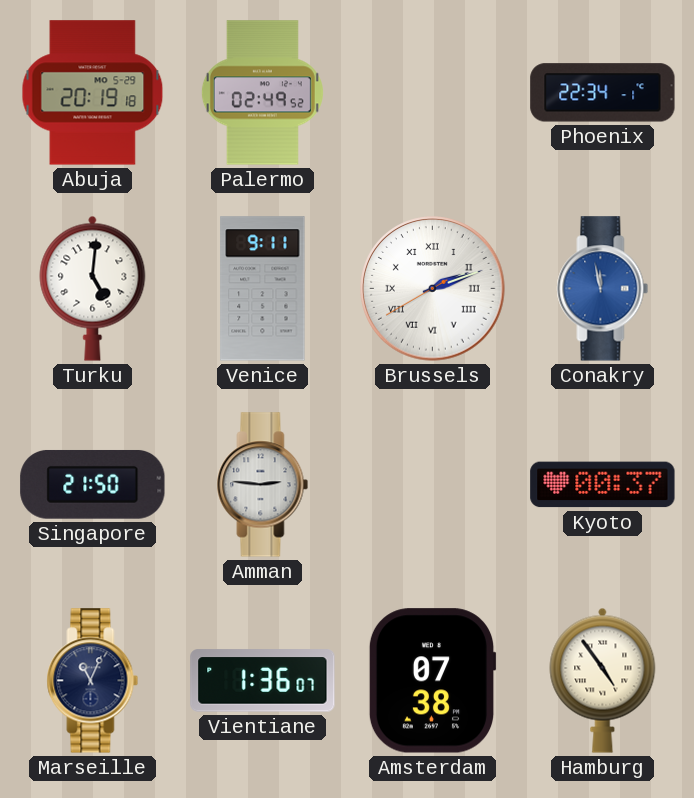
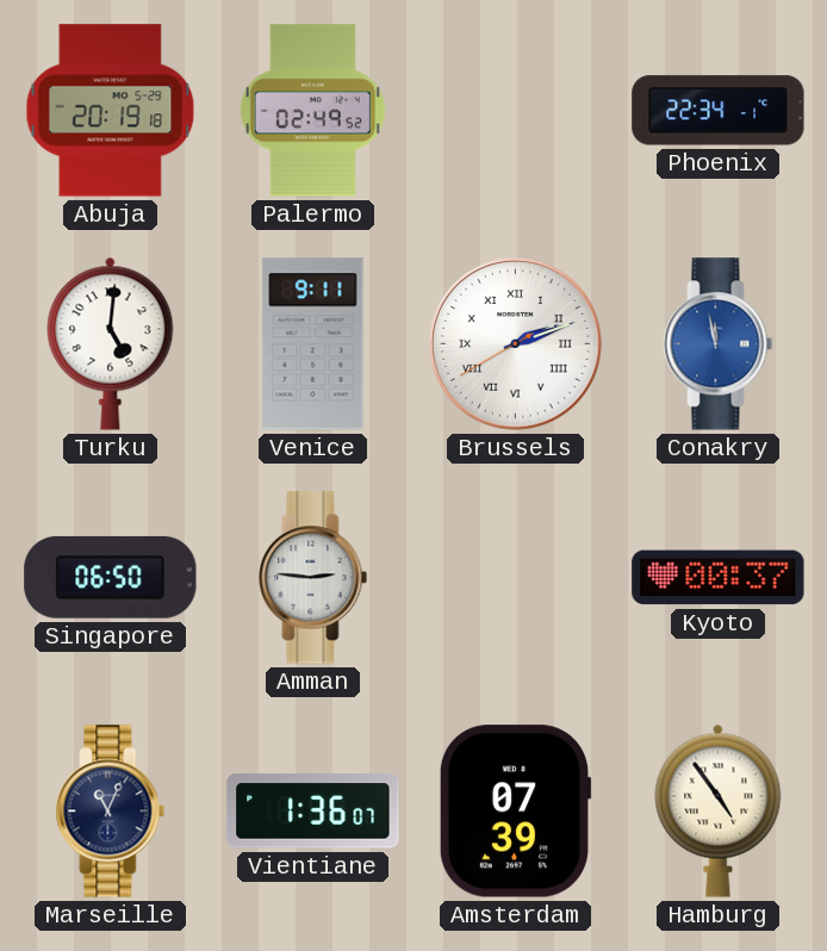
Singapore: 21:50 -> 06:50
Amsterdam: 07:38 -> 07:39
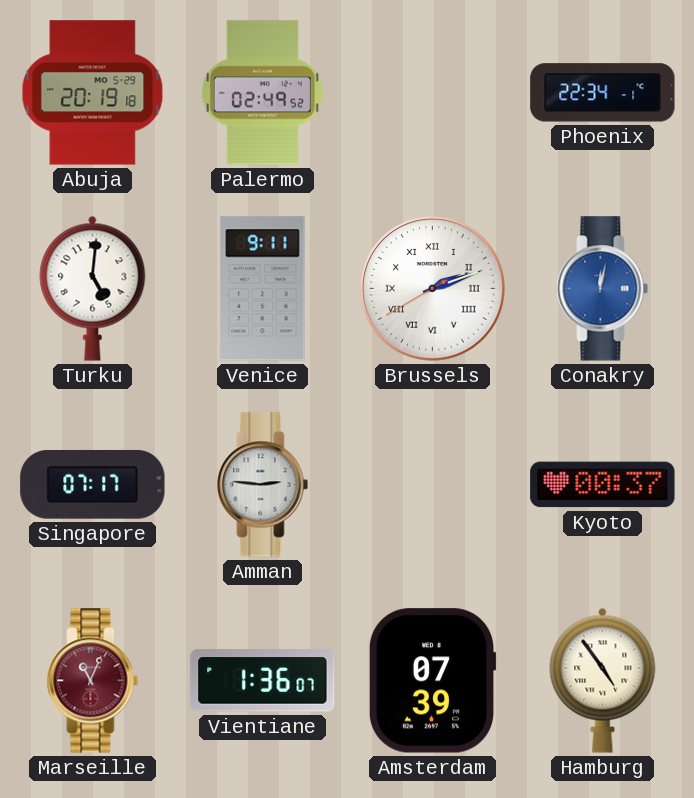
Conakry: 11:58 -> 12:02
Singapore: 06:50 -> 07:17
Marseille dial: navy -> burgundy
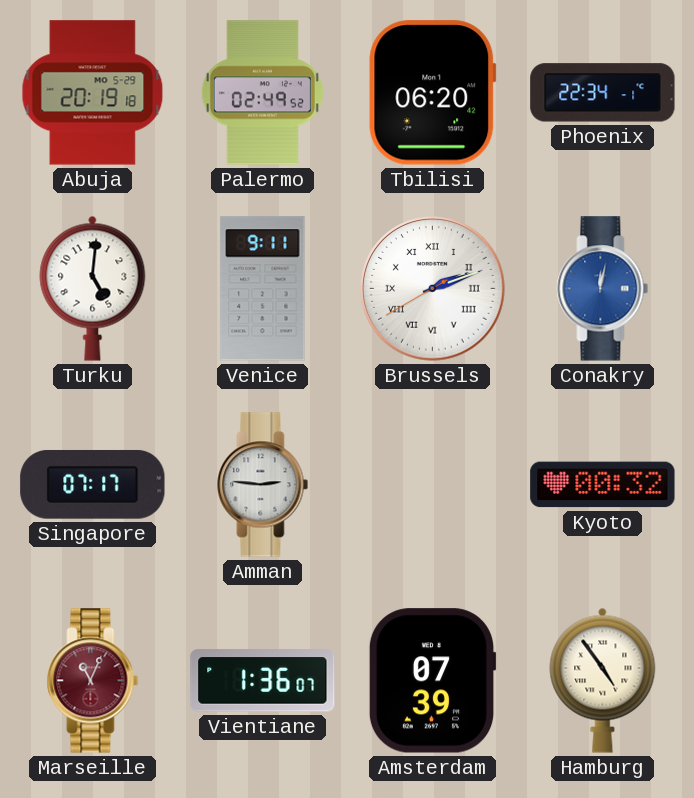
Tbilisi: none -> 06:20
Kyoto: 00:37 -> 00:32
